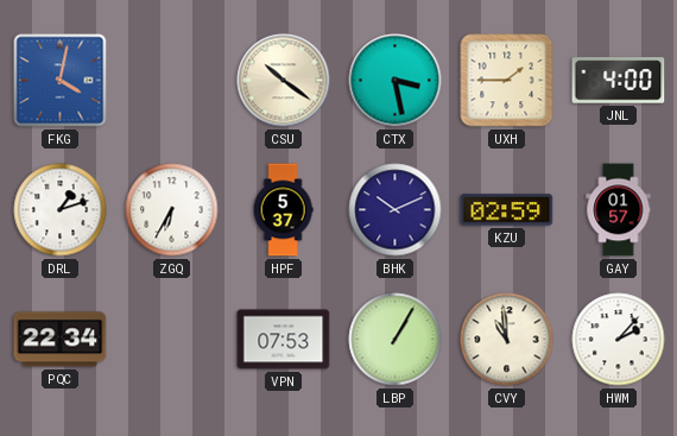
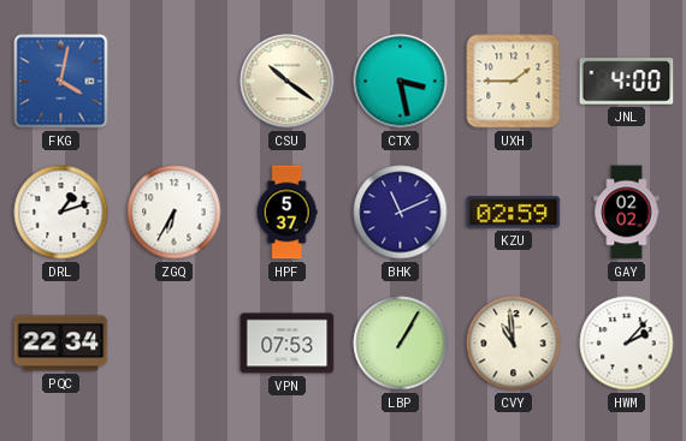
BHK: 10:11 -> 11:11
GAY: 01:57 -> 02:02
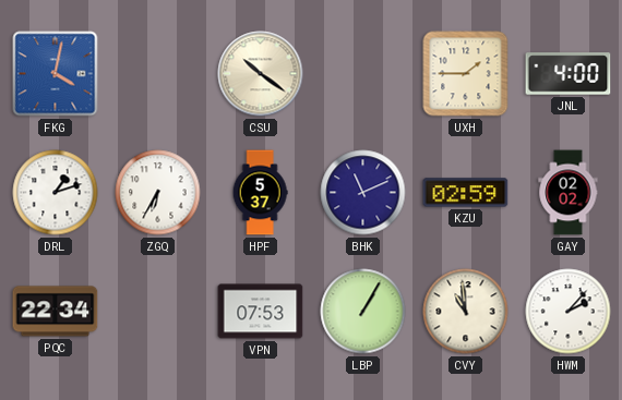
CTX: 3:28 -> none
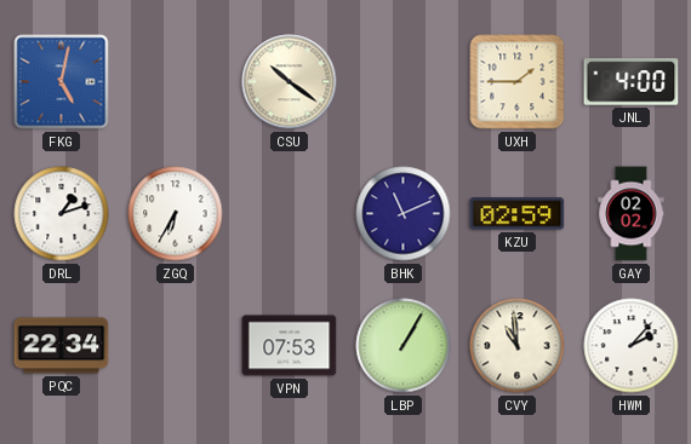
FKG: 4:02 -> 5:02
HPF: 5:37 -> none
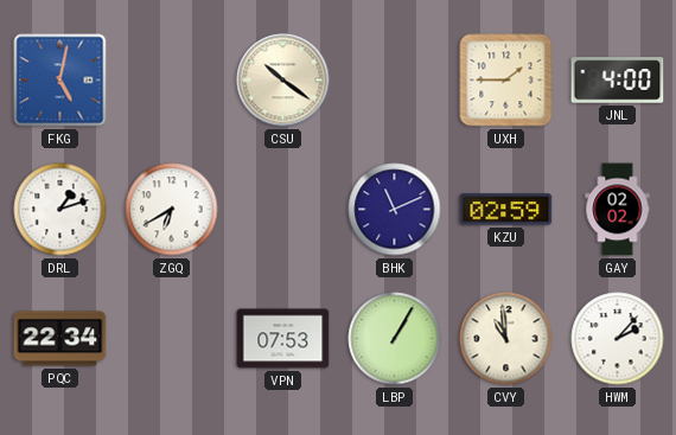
ZGQ: 6:35 -> 6:40
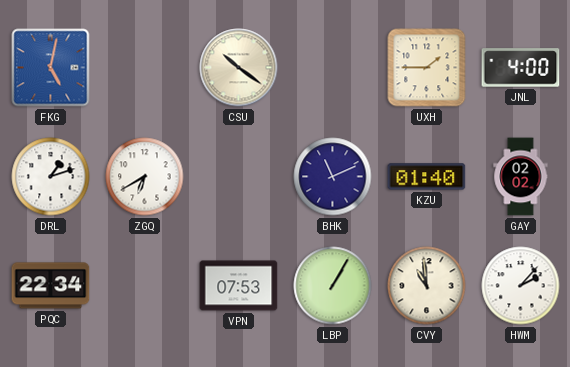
KZU: 02:59 -> 01:40
